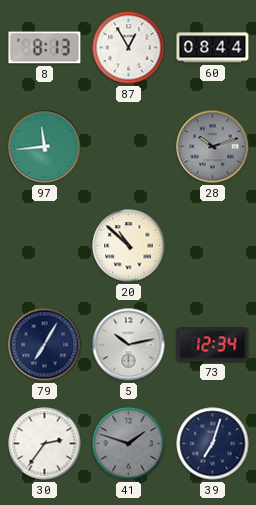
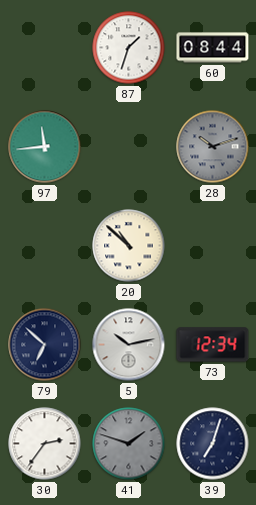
8: 8:13 -> none
87: 12:55 -> 1:33
79: 7:05 -> 6:52
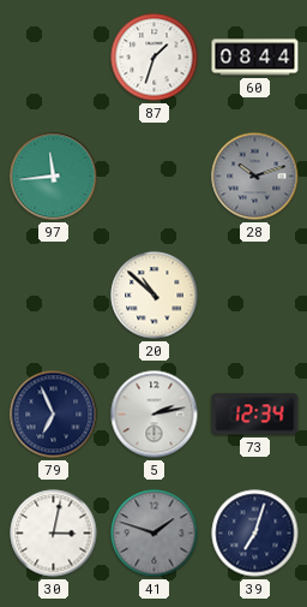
79: 6:52 -> 6:56
5: 10:13 -> 2:13
30: 2:36 -> 3:02
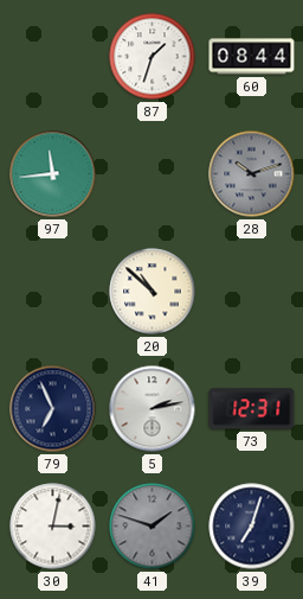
73: 12:34 -> 12:31
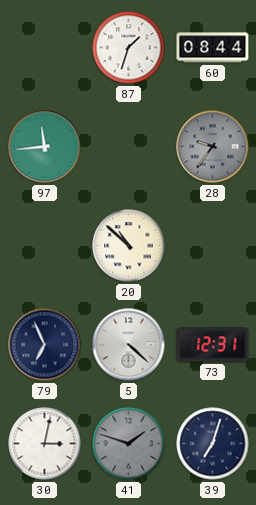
28: 10:12 -> 9:36
5: 2:13 -> 4:22
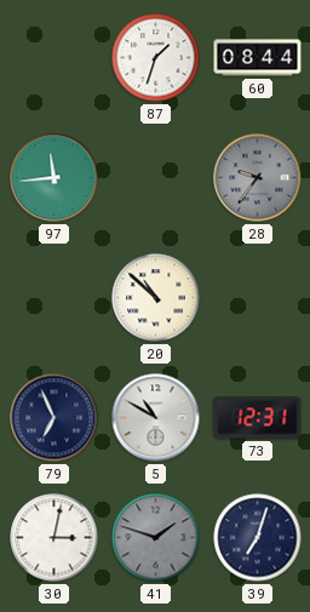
5: 4:22 -> 10:50
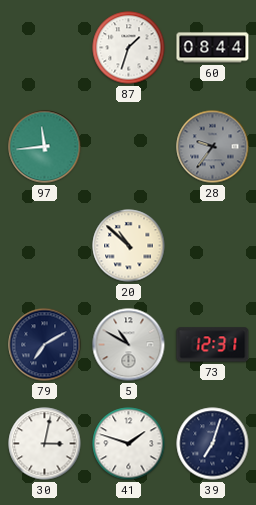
79: 6:56 -> 7:10
41 dial: grey -> white
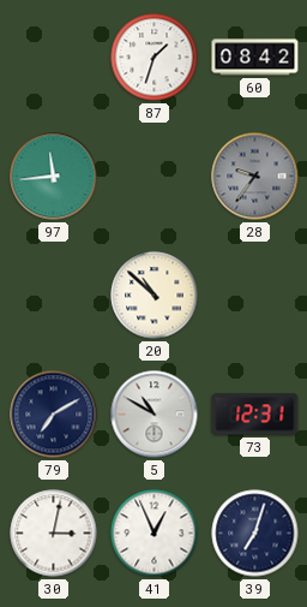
60: 08:44 -> 08:42
41: 1:48 -> 12:56
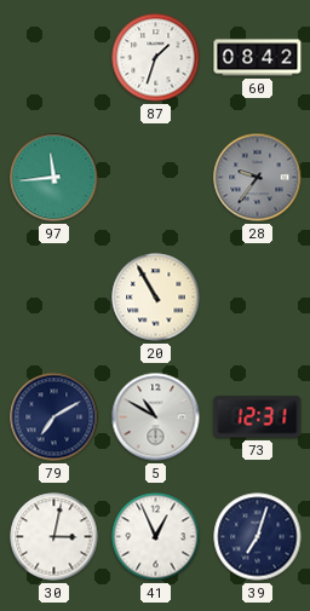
20: 10:52 -> 10:55
